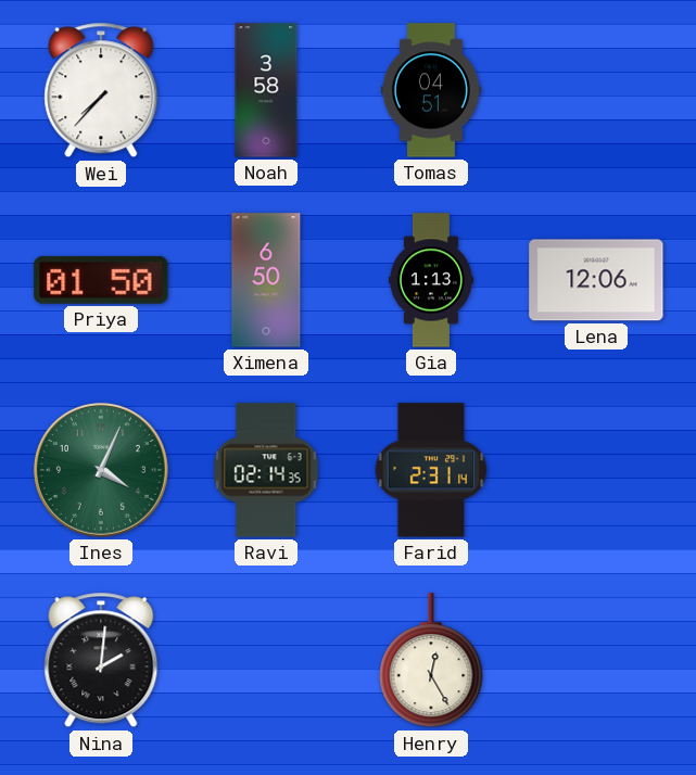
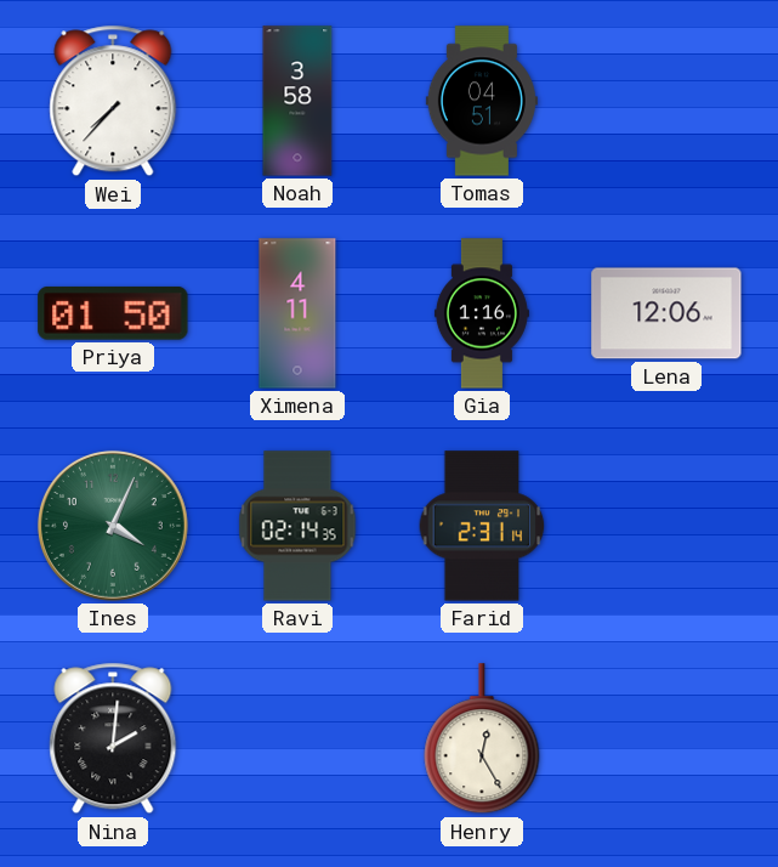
Ximena: 6:50 -> 4:11
Gia: 1:13 -> 1:16
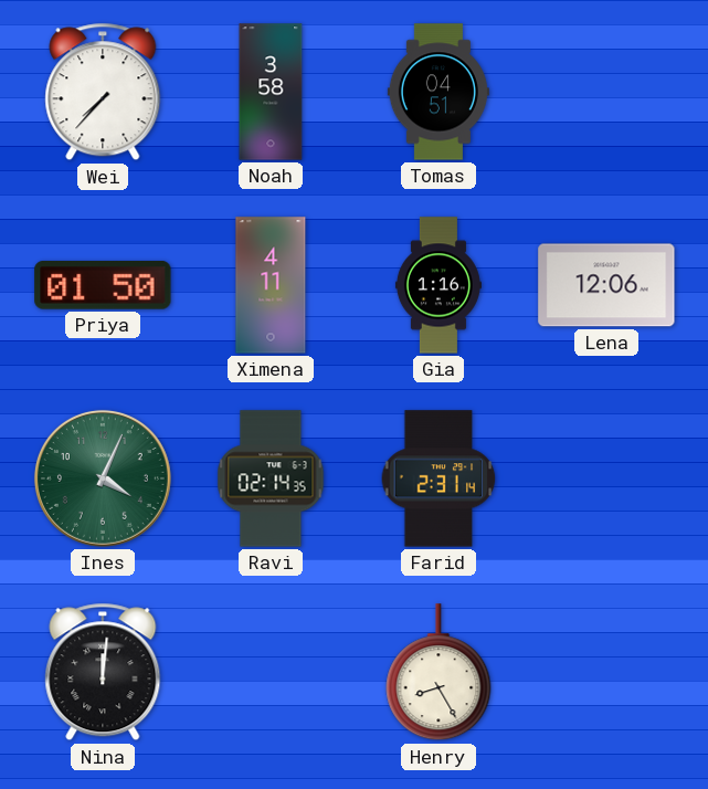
Nina: 2:01 -> 12:01
Henry: 12:25 -> 8:25
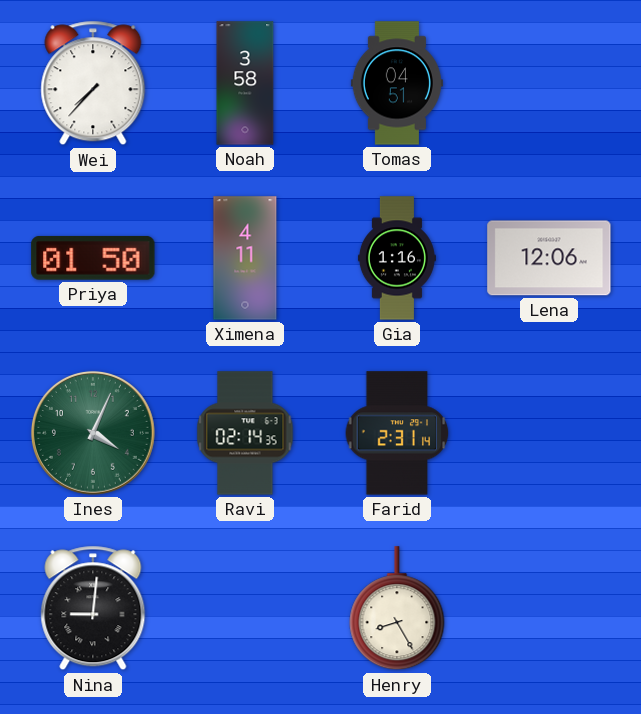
Nina: 12:01 -> 9:01
